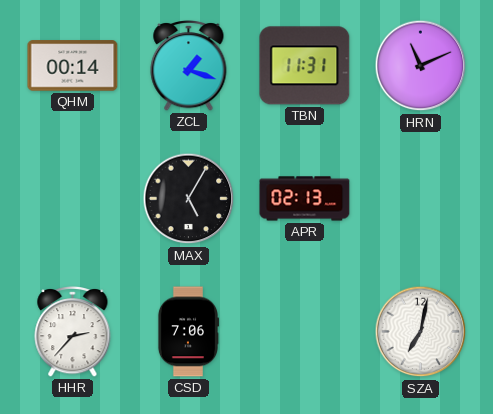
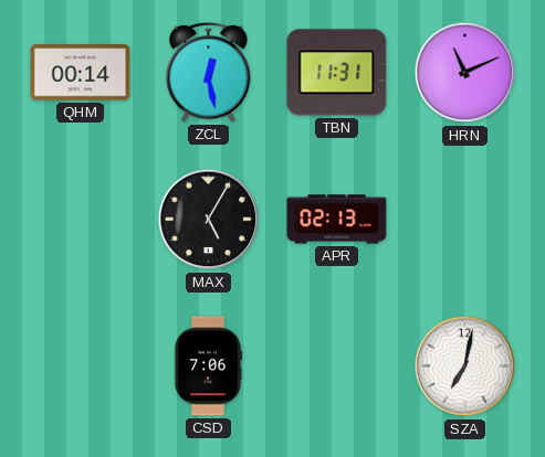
ZCL: 1:18 -> 12:28
HHR: 2:37 -> none
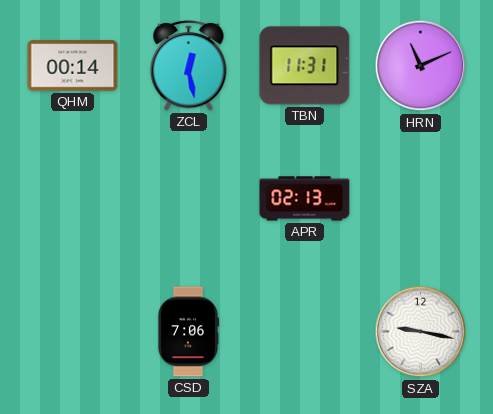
MAX: 5:05 -> none
SZA: 7:02 -> 9:17
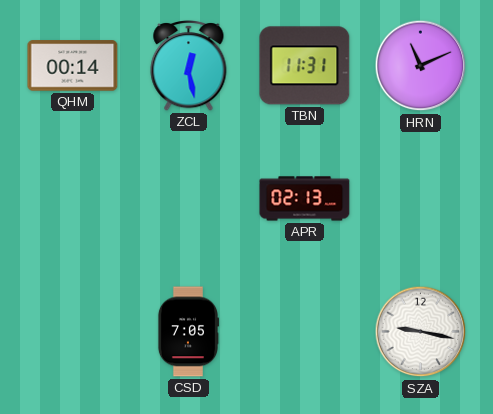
CSD: 7:06 -> 7:05
